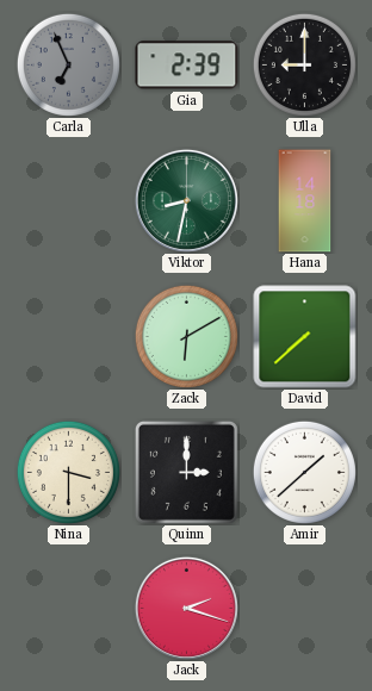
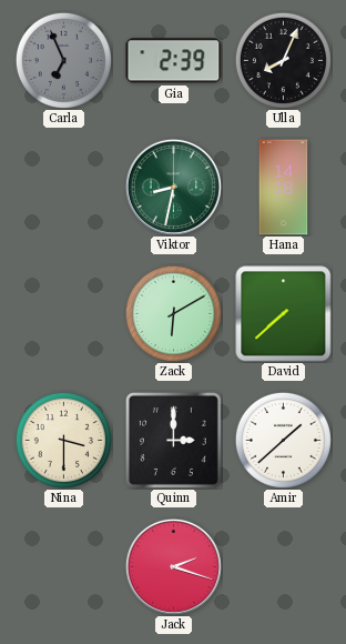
Ulla: 9:00 -> 8:04
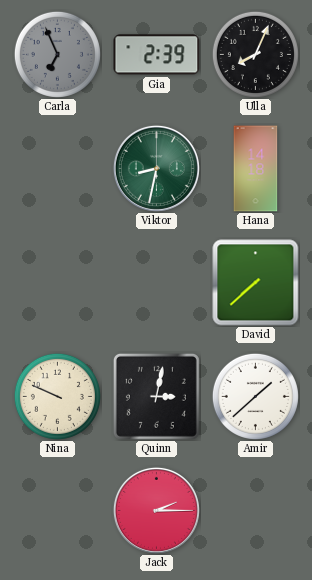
Zack: 6:10 -> none
Nina: 3:30 -> 9:49
Quinn: 3:00 -> 3:02
Jack: 2:18 -> 2:15
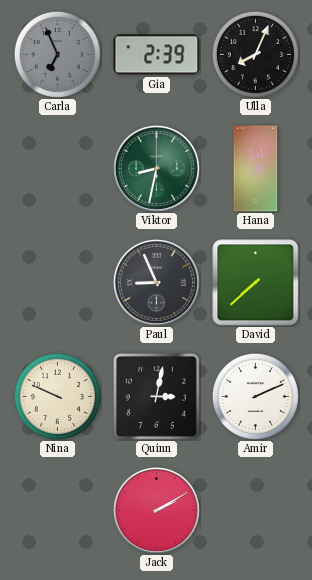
Paul: none -> 8:56
Amir: 1:38 -> 2:11
Jack: 2:15 -> 2:10
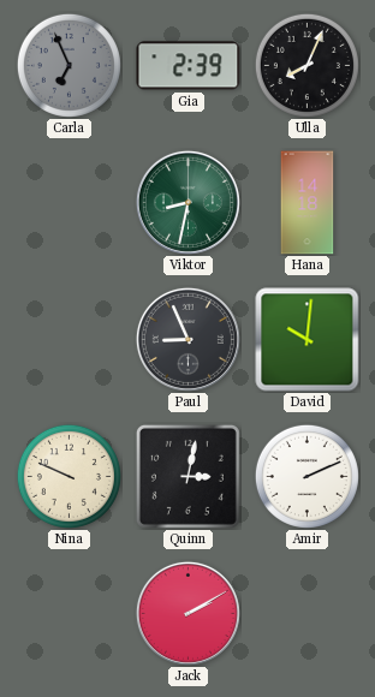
David: 7:38 -> 10:01
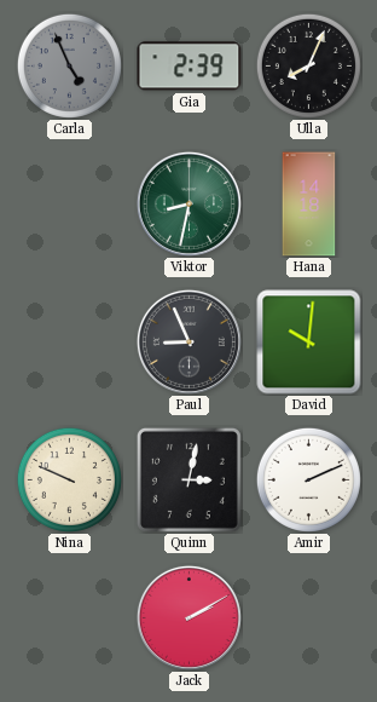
Carla: 6:56 -> 4:56
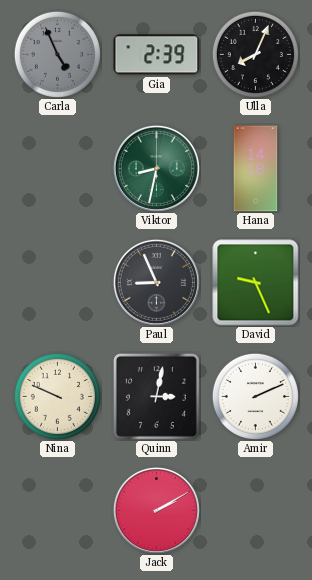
David: 10:01 -> 9:26
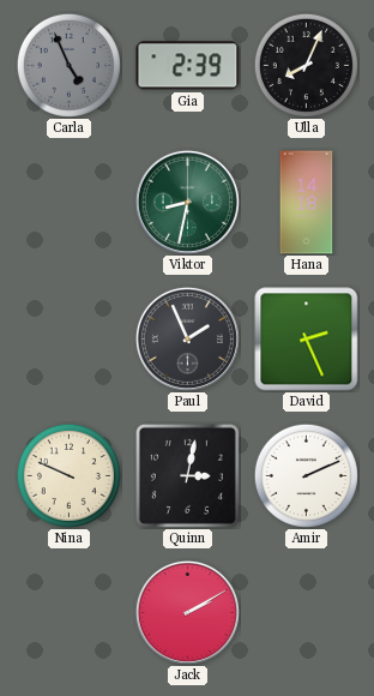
Paul: 8:56 -> 1:56
David: 9:26 -> 2:26
